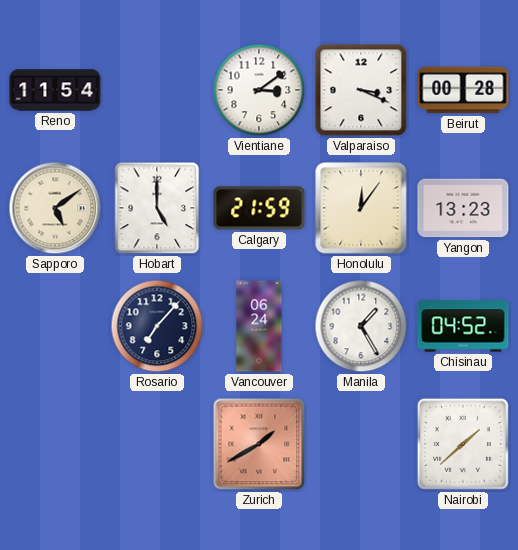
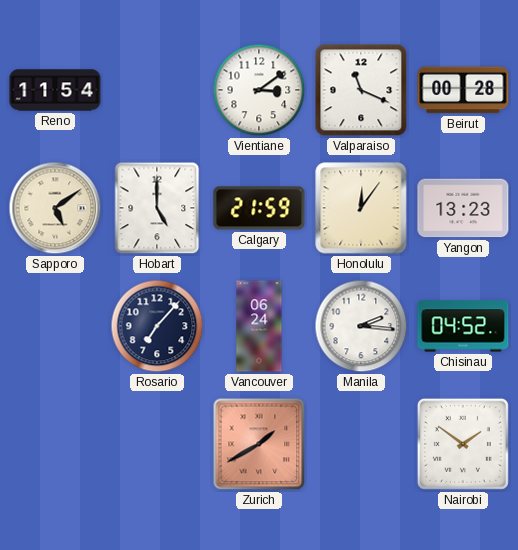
Valparaiso: 3:19 -> 11:19
Manila: 1:25 -> 2:16
Nairobi: 1:38 -> 1:51
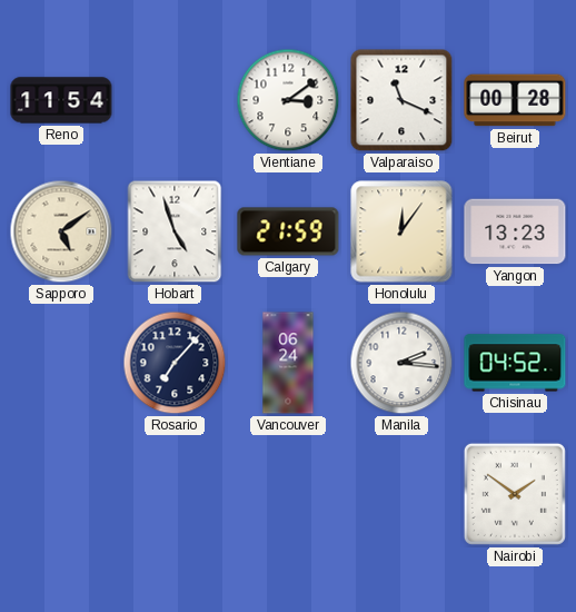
Hobart: 5:00 -> 4:57
Zurich: 1:40 -> none
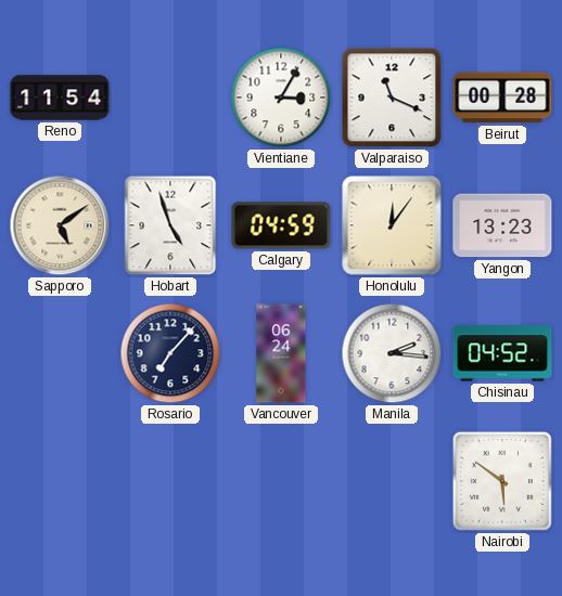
Vientiane: 3:09 -> 3:05
Calgary: 21:59 -> 04:59
Nairobi: 1:51 -> 5:51
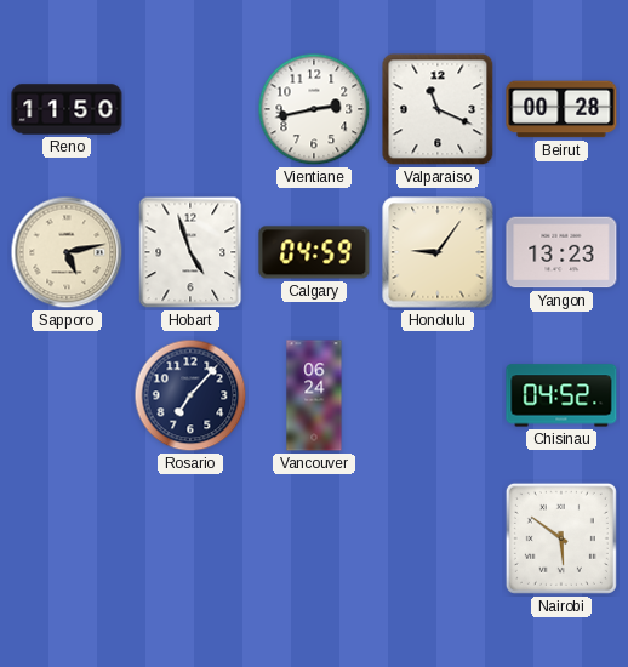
Reno: 11:54 -> 11:50
Vientiane: 3:05 -> 2:43
Sapporo: 5:09 -> 5:13
Honolulu: 12:06 -> 9:06
Manila: 2:16 -> none
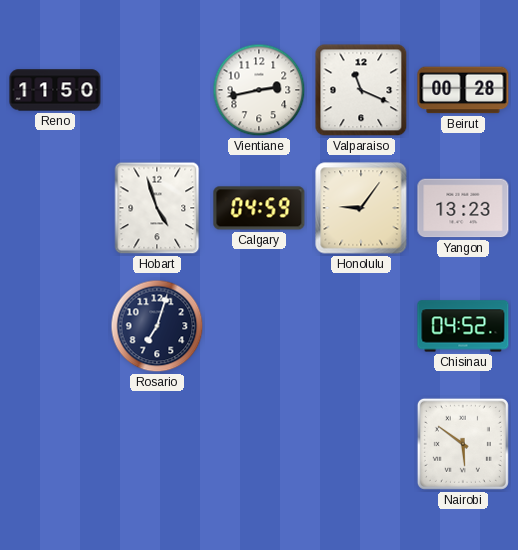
Sapporo: 5:13 -> none
Rosario: 7:07 -> 7:03
Vancouver: 06:24 -> none
